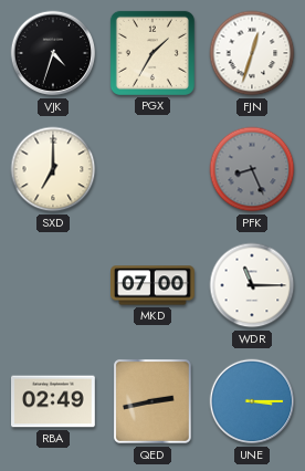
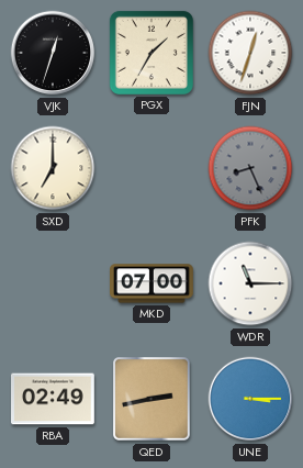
VJK: 4:33 -> 12:33
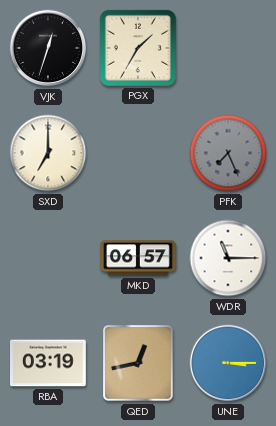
FJN: 12:33 -> none
PFK: 8:26 -> 7:26
MKD: 07:00 -> 06:57
RBA: 02:49 -> 03:19
QED: 2:43 -> 12:43
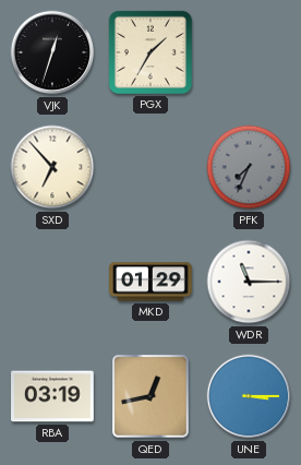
SXD: 7:00 -> 6:53
PFK: 7:26 -> 7:34
MKD: 06:57 -> 01:29
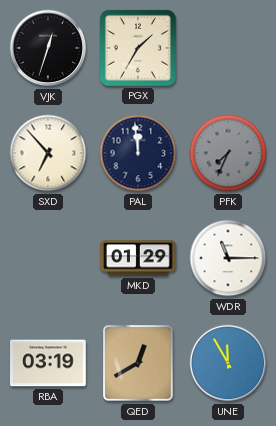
PAL: none -> 11:59
QED: 12:43 -> 12:40
UNE: 3:15 -> 11:55
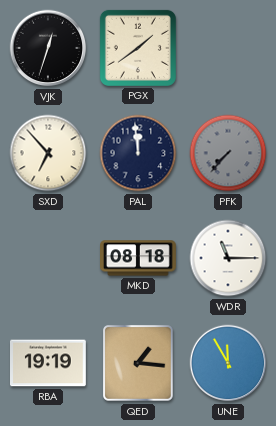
PGX: 1:35 -> 1:39
PFK: 7:34 -> 7:37
MKD: 01:29 -> 08:18
RBA: 03:19 -> 19:19
QED: 12:40 -> 1:16
